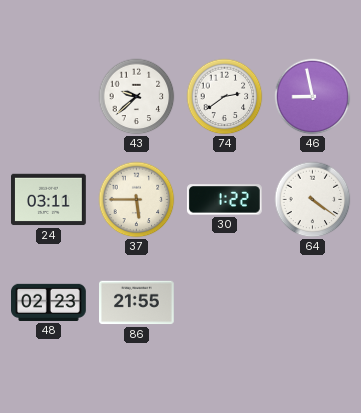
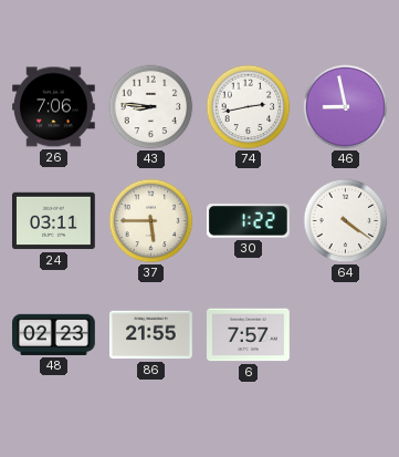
26: none -> 7:06
43: 9:38 -> 8:46
74: 2:39 -> 2:43
6: none -> 7:57
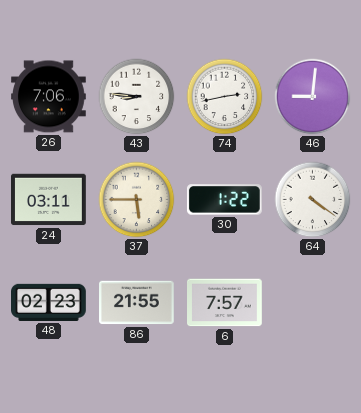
46: 8:58 -> 9:01
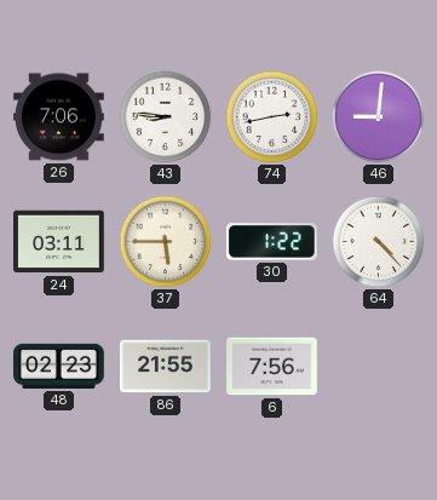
64: 4:21 -> 4:23
6: 7:57 -> 7:56
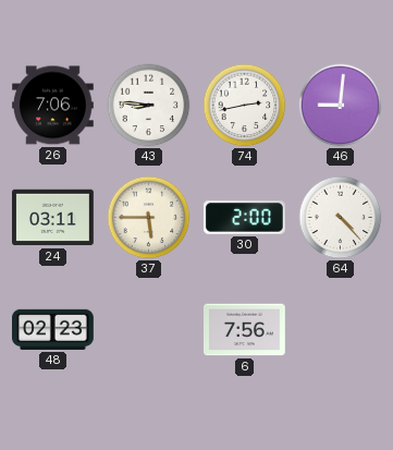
30: 1:22 -> 2:00
86: 21:55 -> none
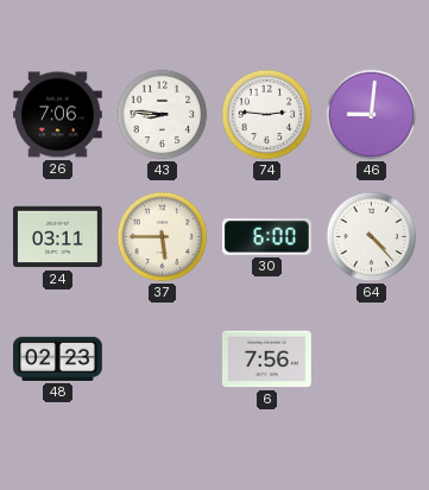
74: 2:43 -> 2:46
30: 2:00 -> 6:00
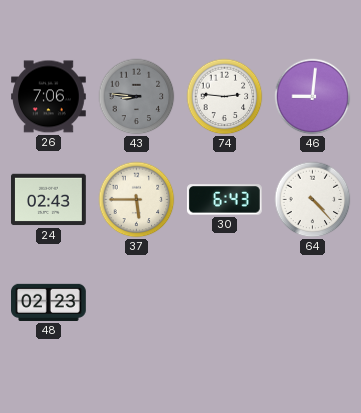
43 dial: white -> grey
24: 03:11 -> 02:43
30: 6:00 -> 6:43
6: 7:56 -> none
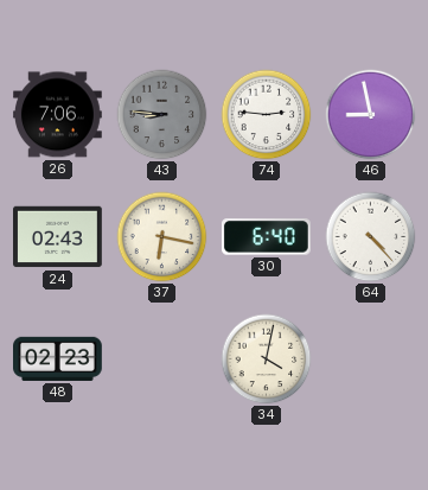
46: 9:01 -> 8:58
37: 5:45 -> 6:17
30: 6:43 -> 6:40
34: none -> 4:02
